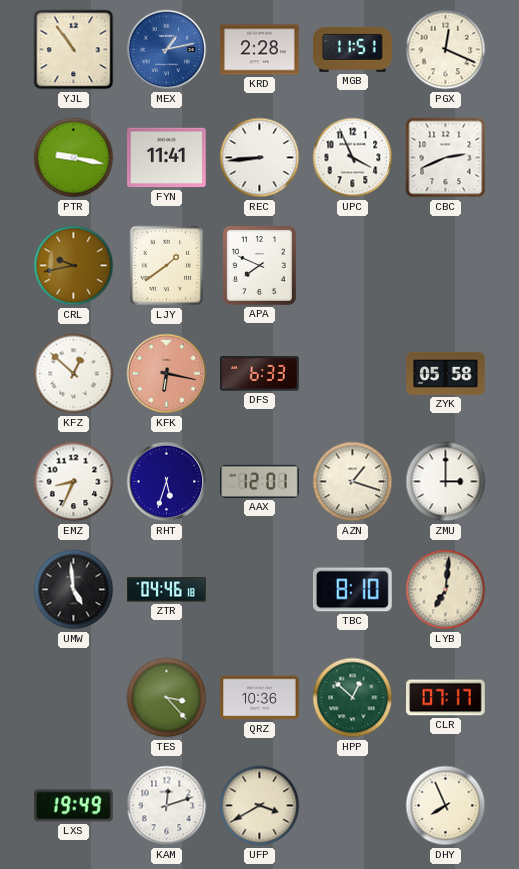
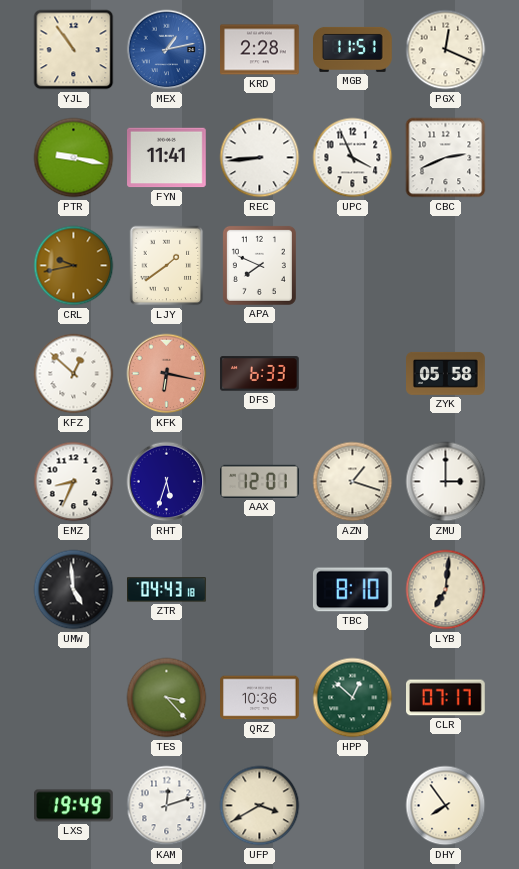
ZTR: 04:46 -> 04:43
DHY: 7:56 -> 7:54
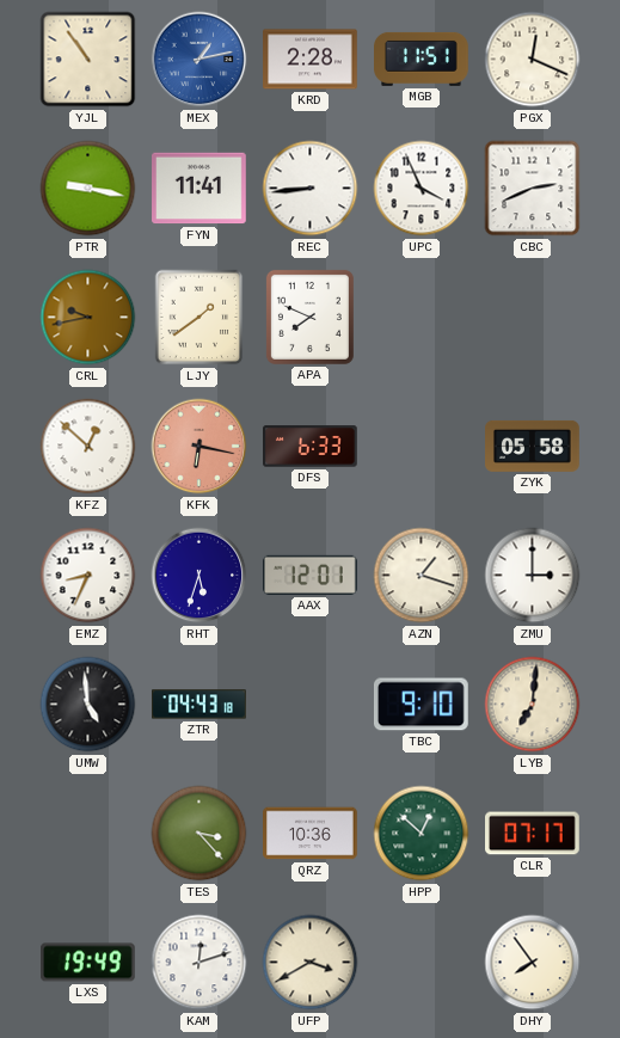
TBC: 8:10 -> 9:10
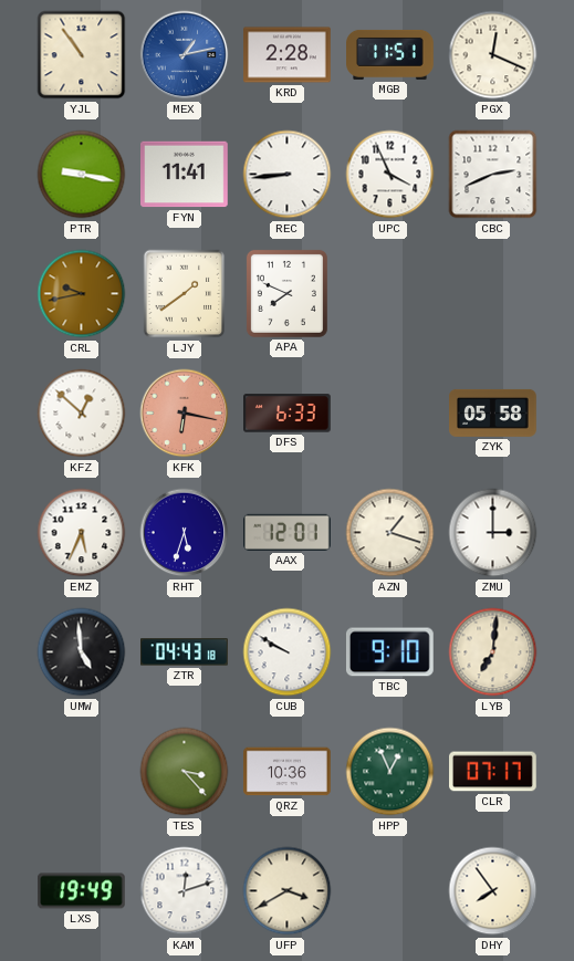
EMZ: 8:34 -> 5:34
CUB: none -> 9:50
HPP: 12:52 -> 12:56
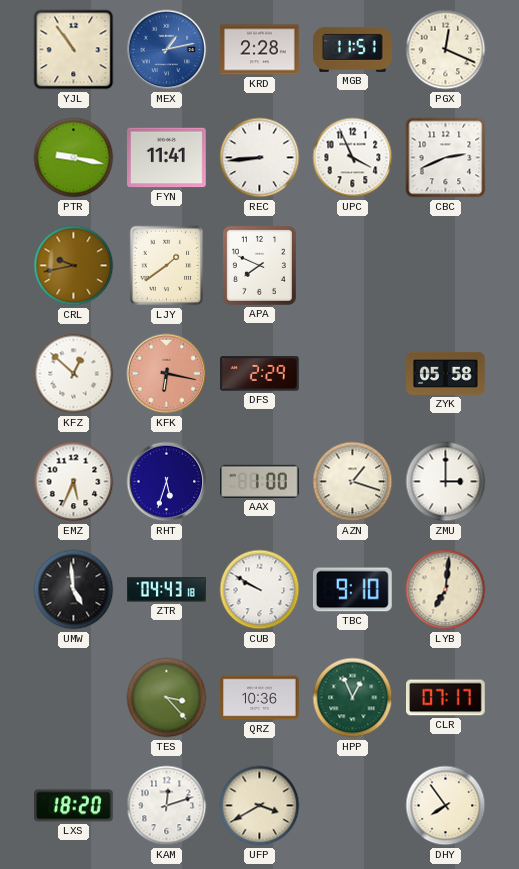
DFS: 6:33 -> 2:29
AAX: 12:01 -> 1:00
LXS: 19:49 -> 18:20
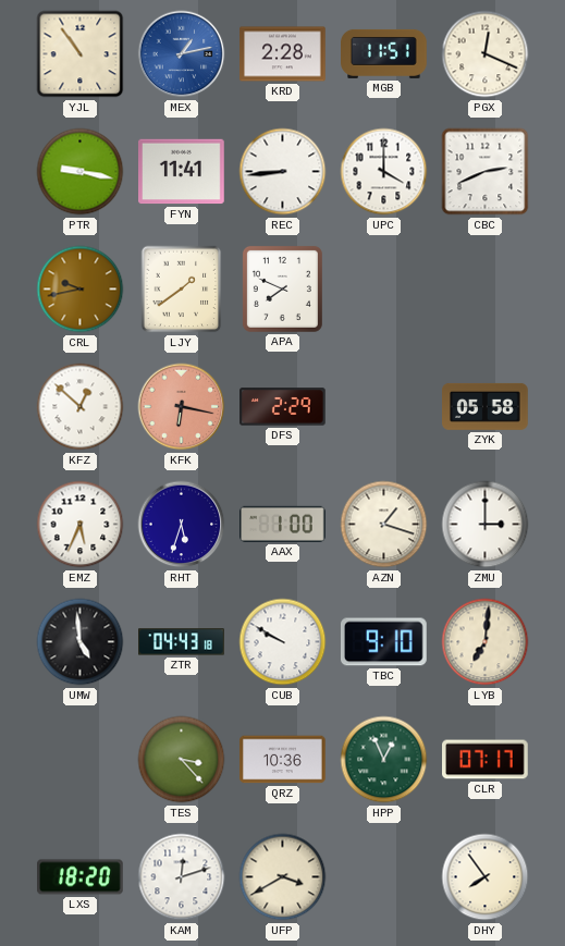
UPC: 3:56 -> 4:00
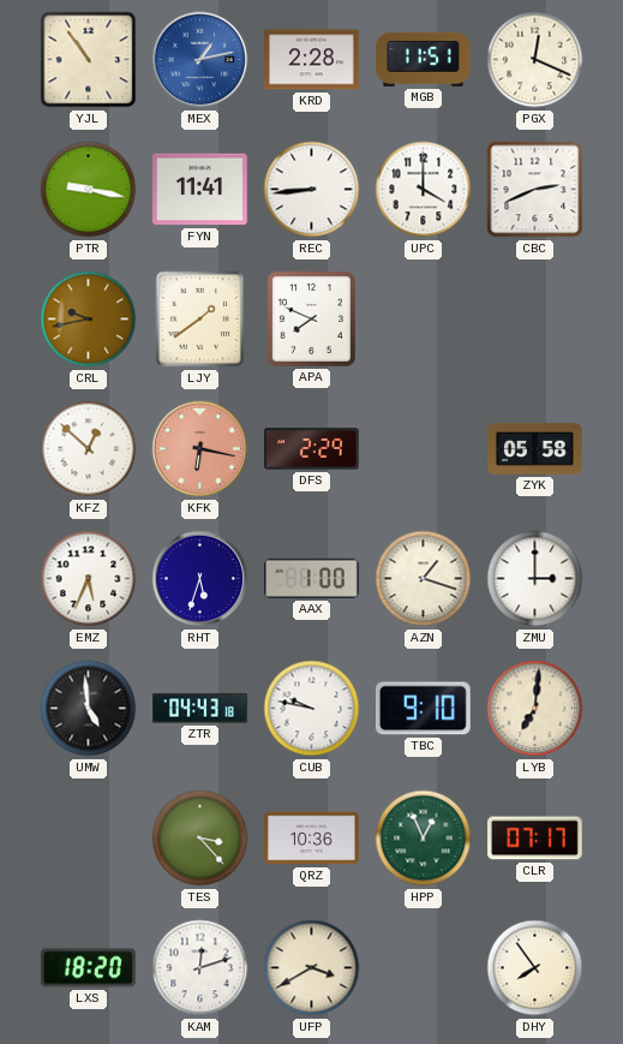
CUB: 9:50 -> 9:47
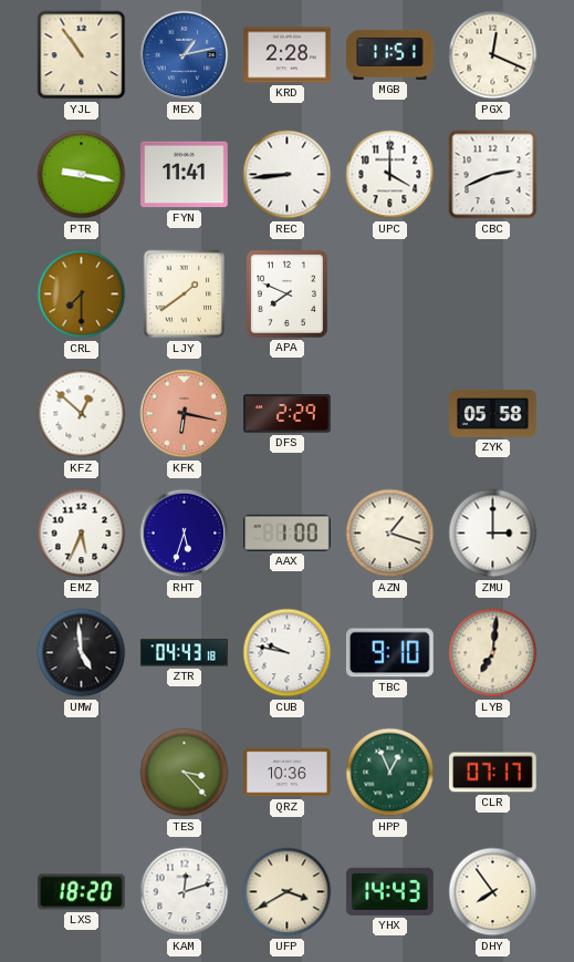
CRL: 9:43 -> 7:30
YHX: none -> 14:43
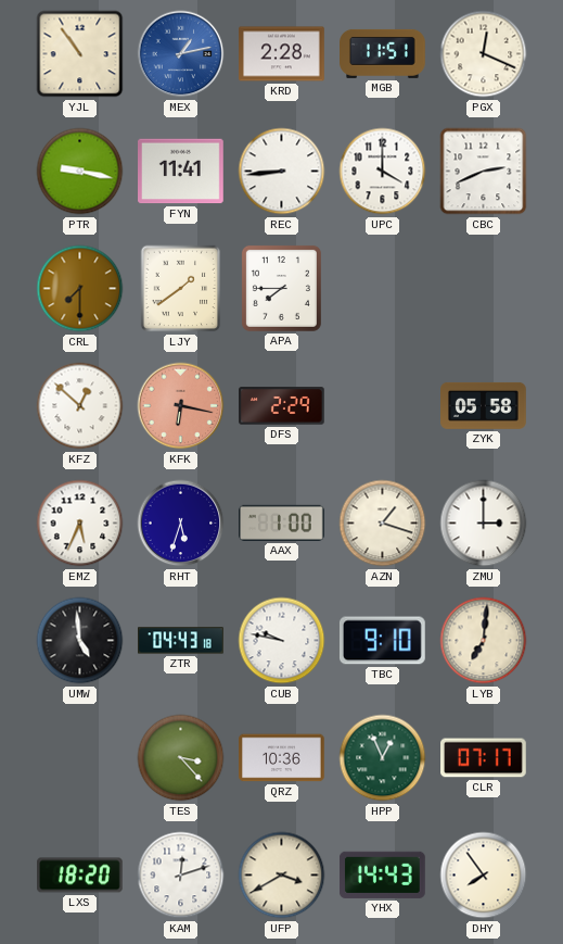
APA: 7:49 -> 7:45
